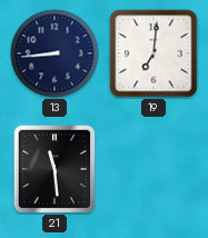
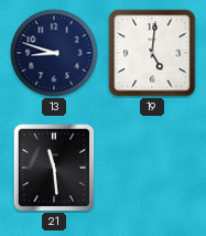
13: 8:44 -> 8:48
19: 7:01 -> 5:01
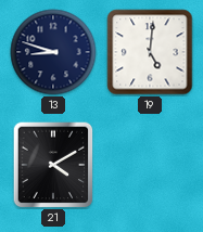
21: 11:29 -> 4:10
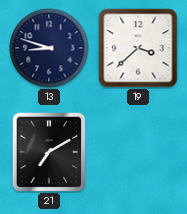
19: 5:01 -> 3:38
21: 4:10 -> 7:10
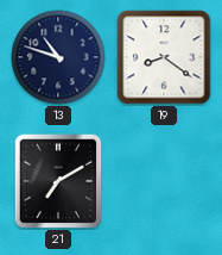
13: 8:48 -> 10:48
19: 3:38 -> 8:21
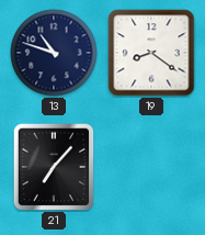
21: 7:10 -> 7:07
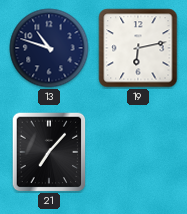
19: 8:21 -> 6:13
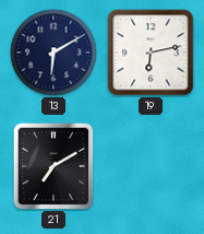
13: 10:48 -> 6:10
21: 7:07 -> 7:10
